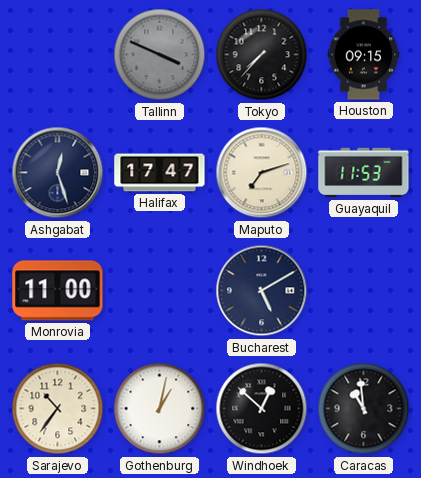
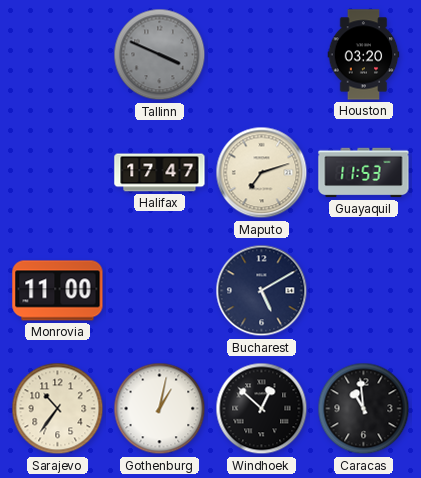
Tokyo: 7:37 -> none
Houston: 09:15 -> 03:20
Ashgabat: 12:27 -> none
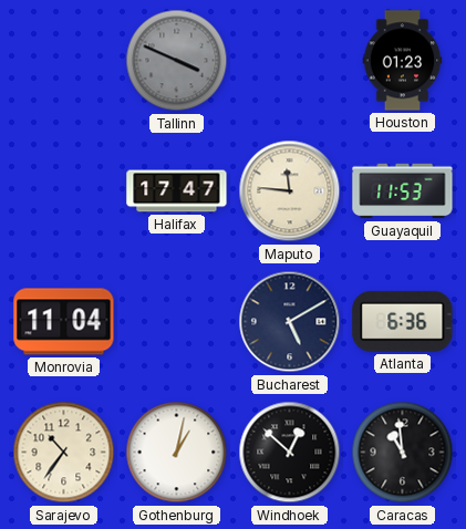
Houston: 03:20 -> 01:23
Maputo: 7:12 -> 11:46
Monrovia: 11:00 -> 11:04
Atlanta: none -> 6:36
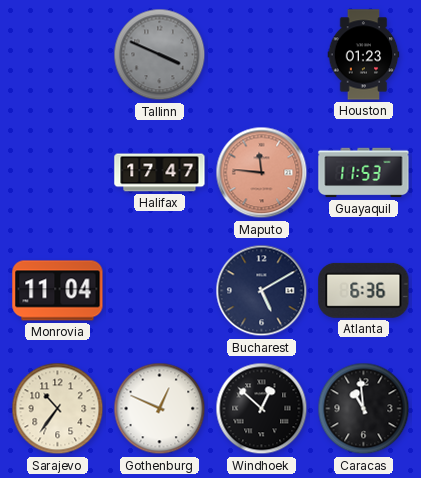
Maputo dial: cream -> salmon
Gothenburg: 1:02 -> 12:49
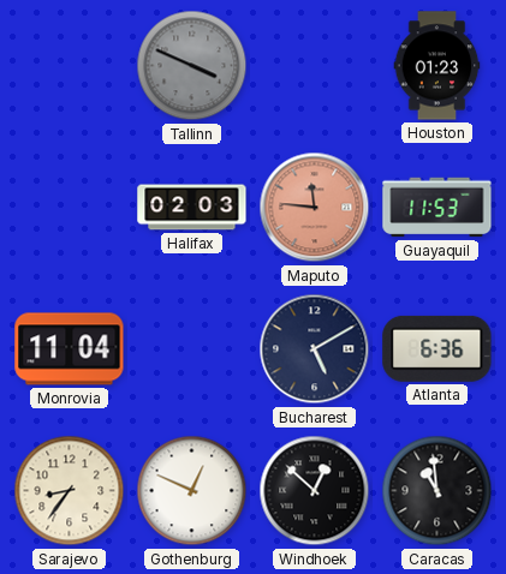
Halifax: 17:47 -> 02:03
Sarajevo: 10:36 -> 8:36
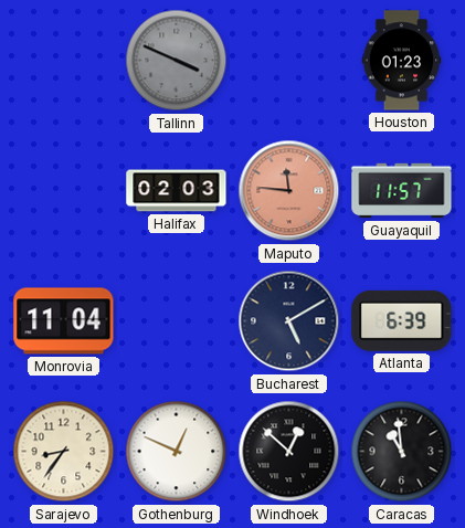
Guayaquil: 11:53 -> 11:57
Atlanta: 6:36 -> 6:39
